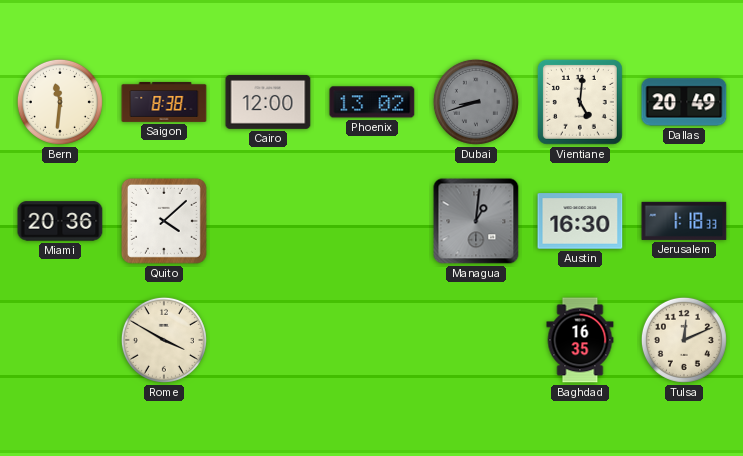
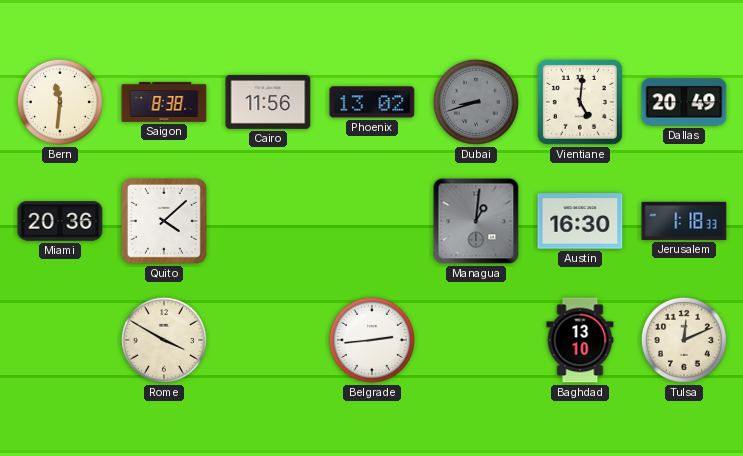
Cairo: 12:00 -> 11:56
Belgrade: none -> 2:44
Baghdad: 16:35 -> 13:10
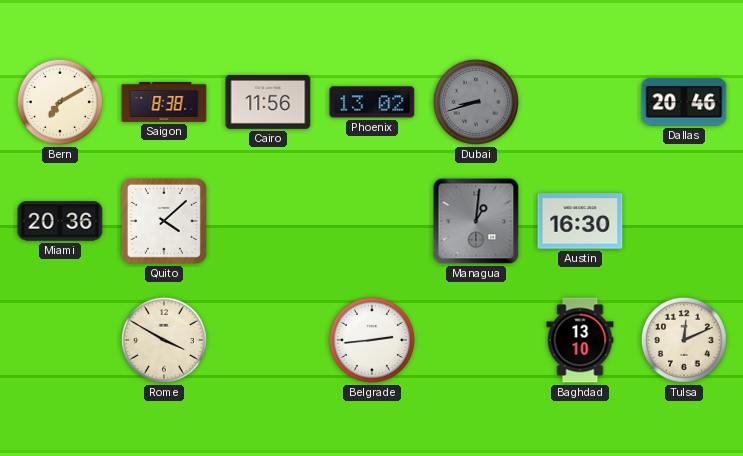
Bern: 11:31 -> 7:10
Vientiane: 5:01 -> none
Dallas: 20:49 -> 20:46
Jerusalem: 1:18 -> none
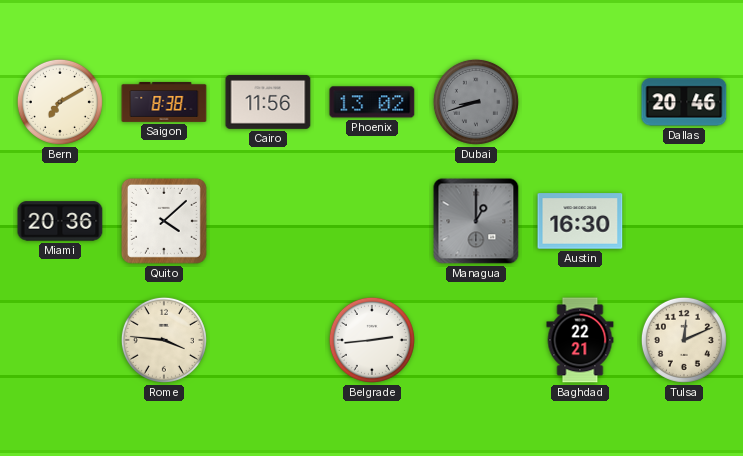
Managua: 1:01 -> 1:00
Rome: 3:50 -> 3:46
Baghdad: 13:10 -> 22:21
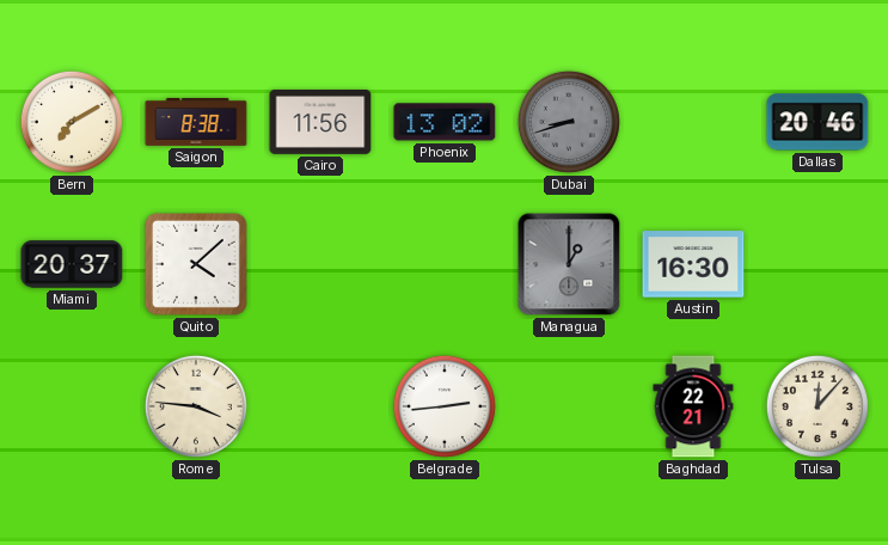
Miami: 20:36 -> 20:37
Tulsa: 12:11 -> 12:07
